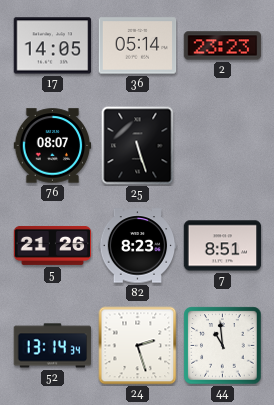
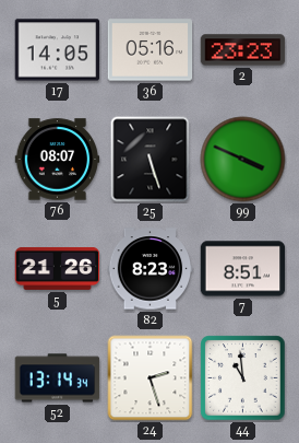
36: 05:14 -> 05:16
99: none -> 3:49
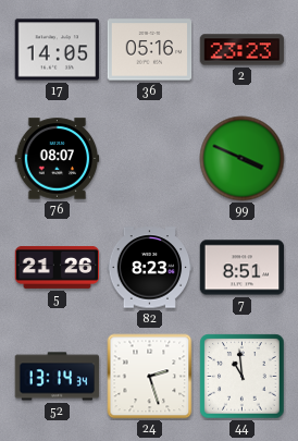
25: 5:27 -> none
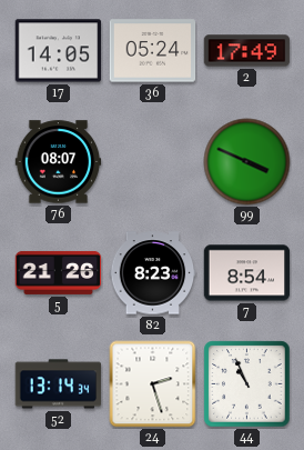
36: 05:16 -> 05:24
2: 23:23 -> 17:49
7: 8:51 -> 8:54
44: 10:59 -> 10:56
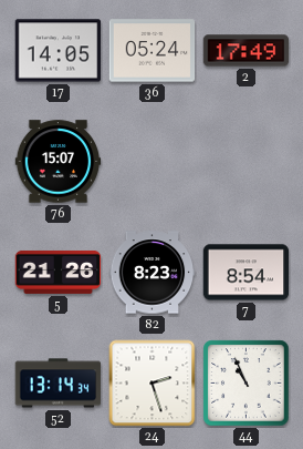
76: 08:07 -> 15:07
99: 3:49 -> none
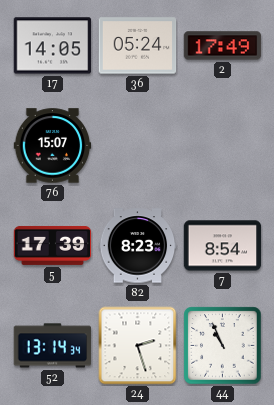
5: 21:26 -> 17:39
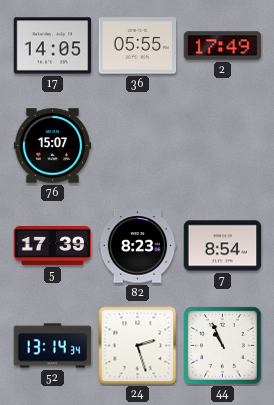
36: 05:24 -> 05:55
